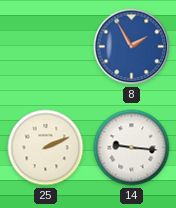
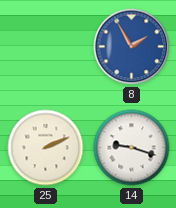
14: 9:16 -> 9:18
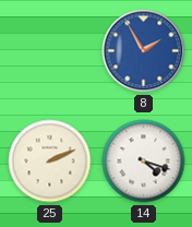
14: 9:18 -> 4:18
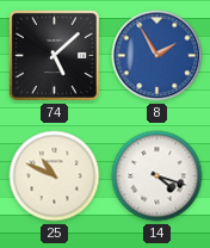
74: none -> 5:08
25: 2:11 -> 10:49
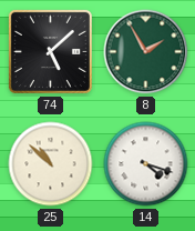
8 dial: blue -> green
25: 10:49 -> 10:52
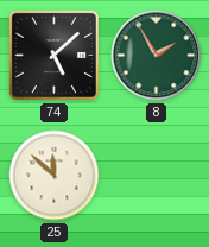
25: 10:52 -> 11:52
14: 4:18 -> none
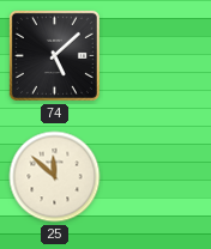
8: 1:55 -> none
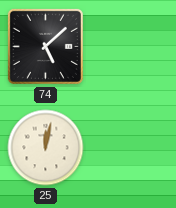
25: 11:52 -> 12:02
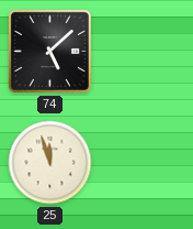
25: 12:02 -> 11:57
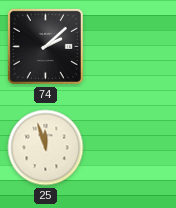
74: 5:08 -> 2:08
